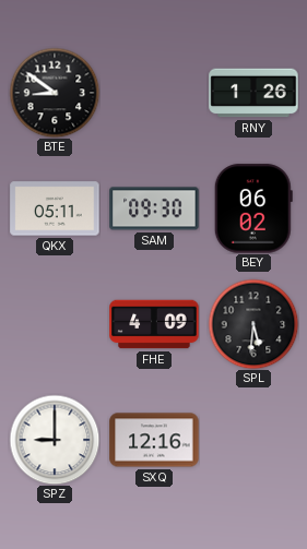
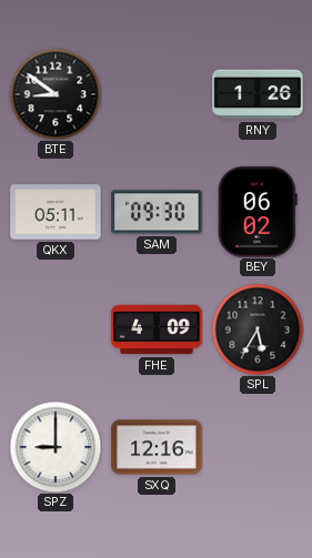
SPL: 5:31 -> 5:35
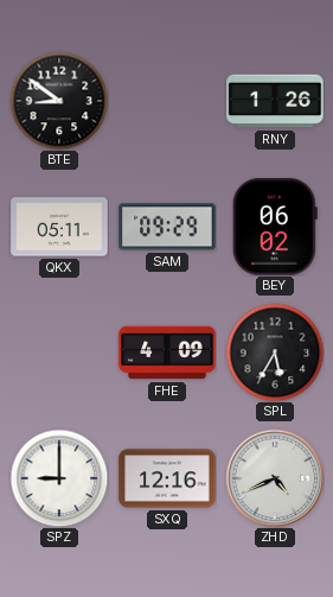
SAM: 09:30 -> 09:29
ZHD: none -> 4:41
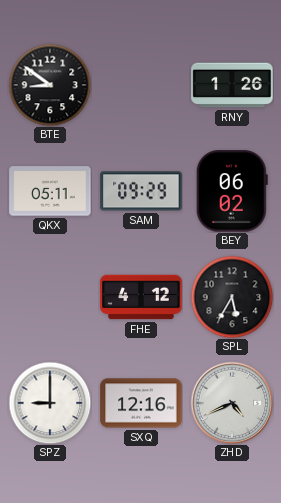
FHE: 4:09 -> 4:12
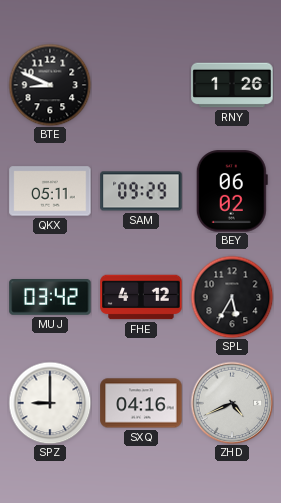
BTE: 8:51 -> 8:49
MUJ: none -> 03:42
SXQ: 12:16 -> 04:16
